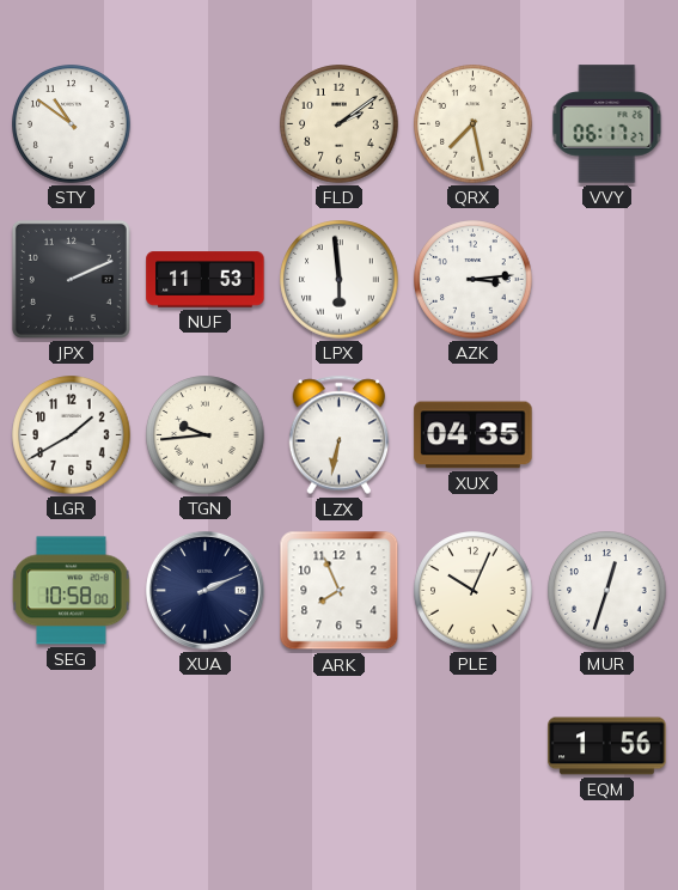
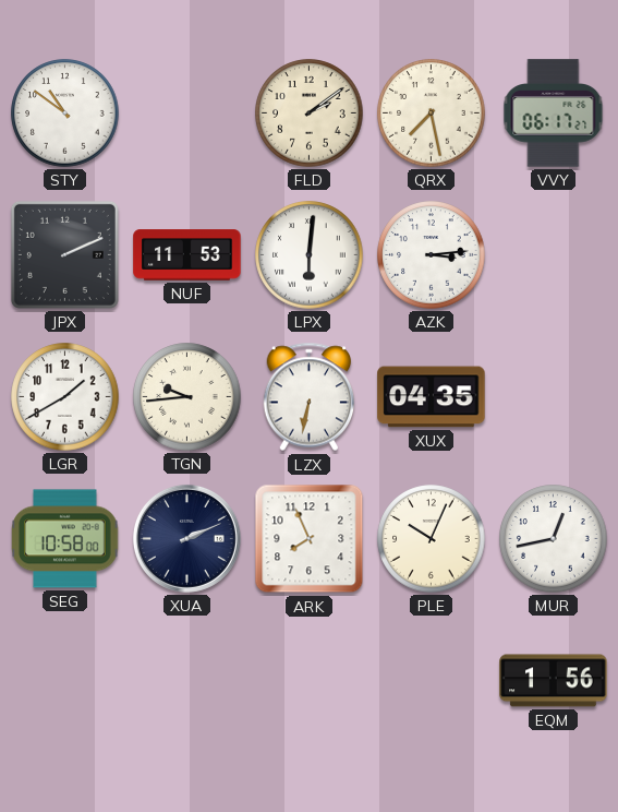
LPX: 5:59 -> 6:01
MUR: 12:33 -> 12:43
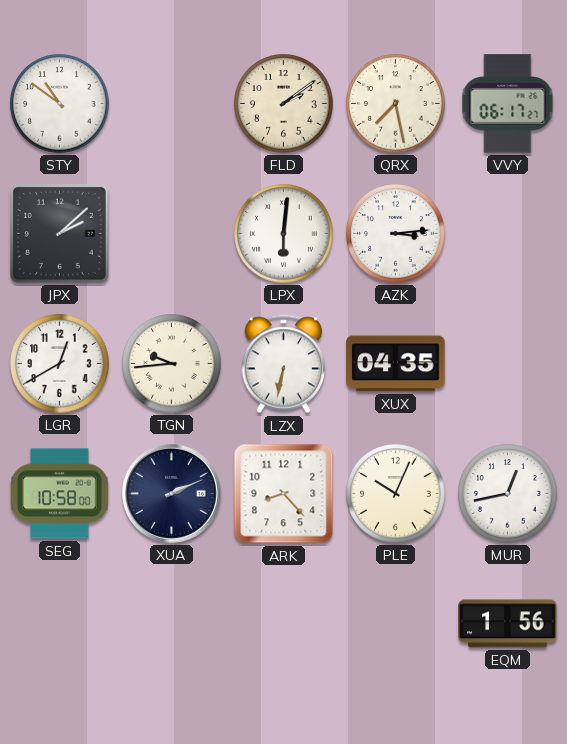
JPX: 2:11 -> 2:08
NUF: 11:53 -> none
LGR: 1:40 -> 12:40
ARK: 7:56 -> 8:23
